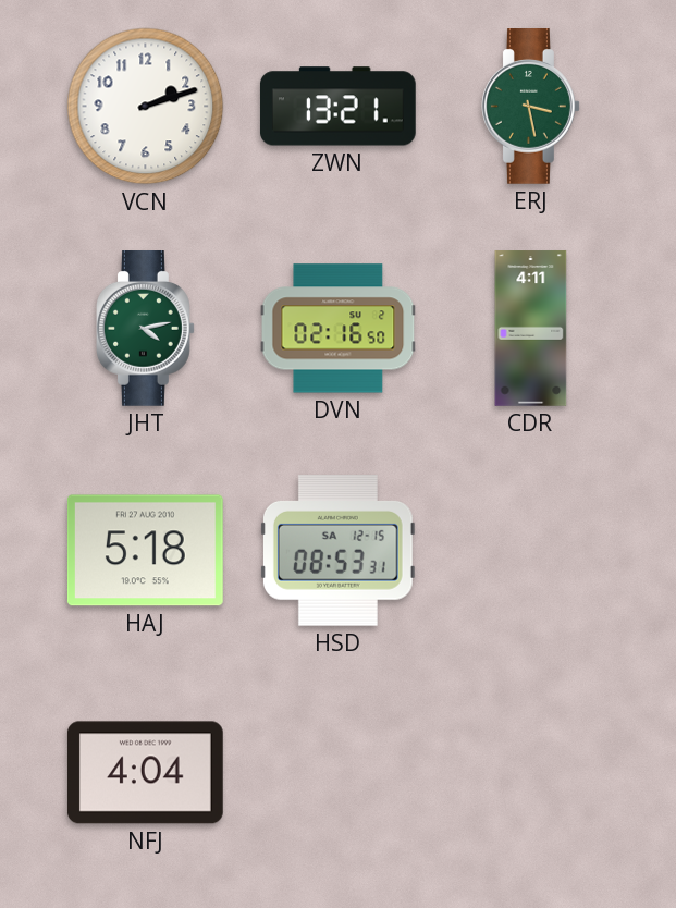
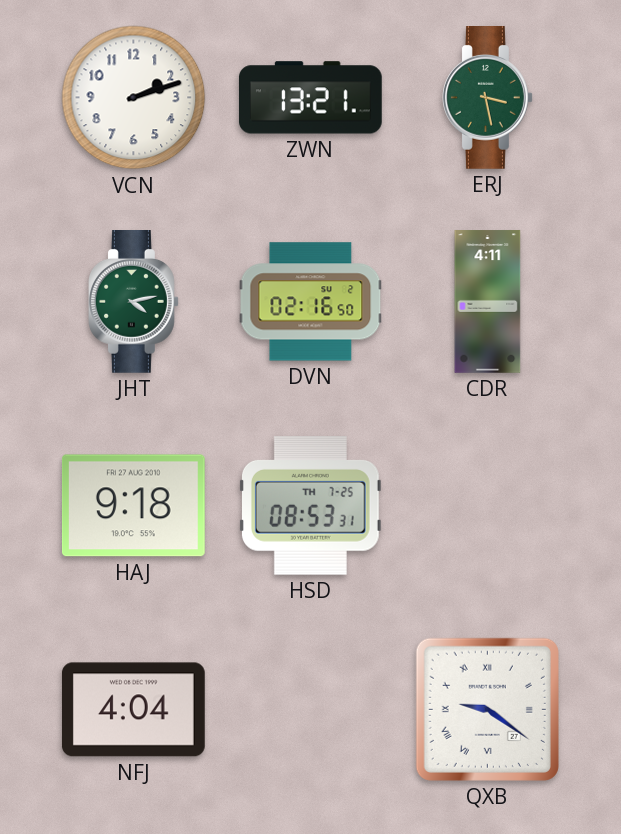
HAJ: 5:18 -> 9:18
HSD date: SA 12-15 -> TH 7-25
QXB: none -> 9:21
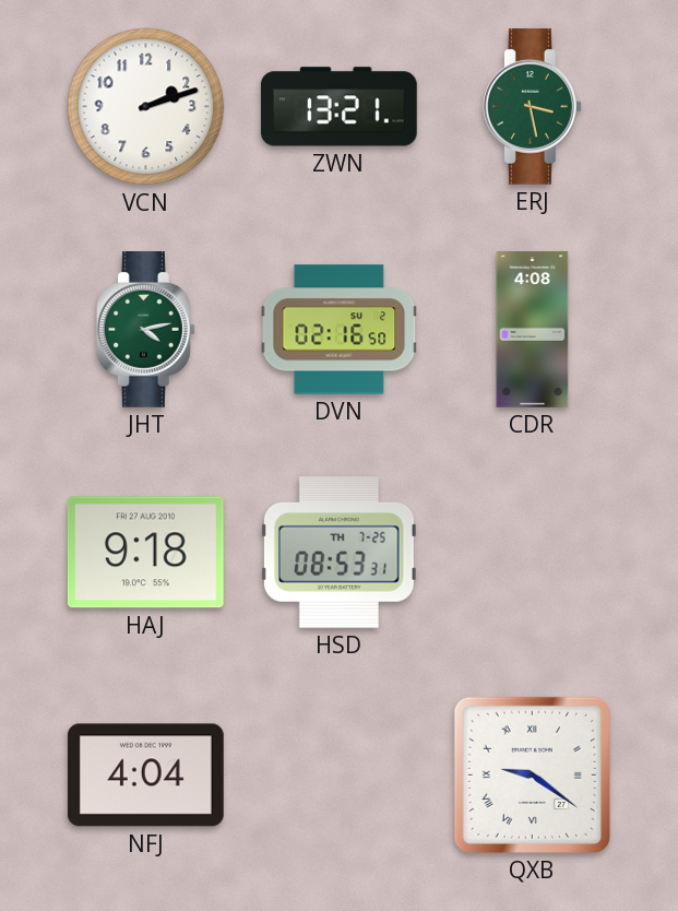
CDR: 4:11 -> 4:08
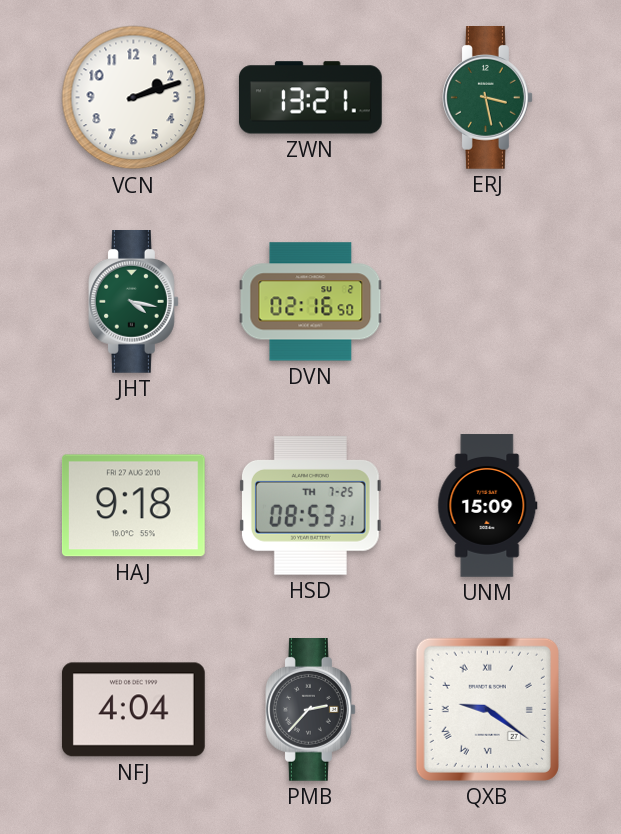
JHT: 4:13 -> 4:17
CDR: 4:08 -> none
UNM: none -> 15:09
PMB: none -> 2:37
